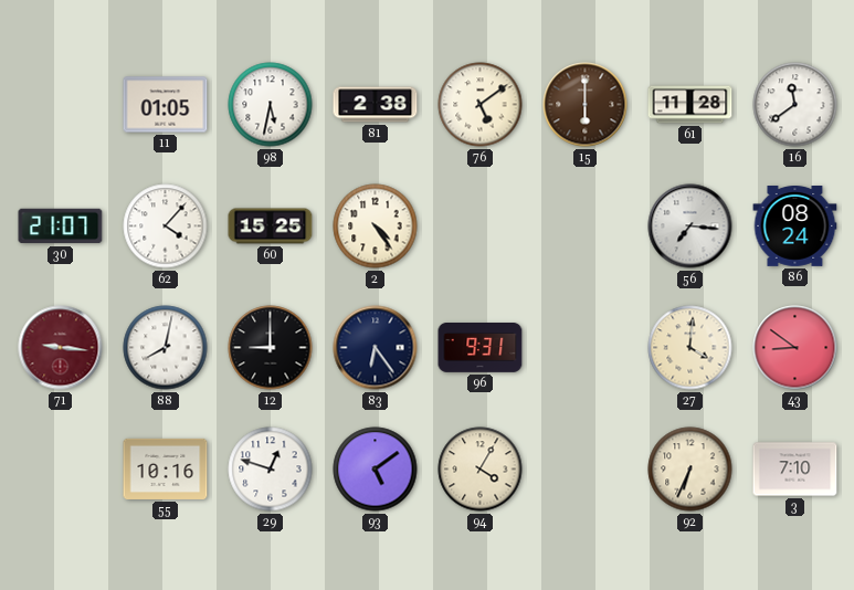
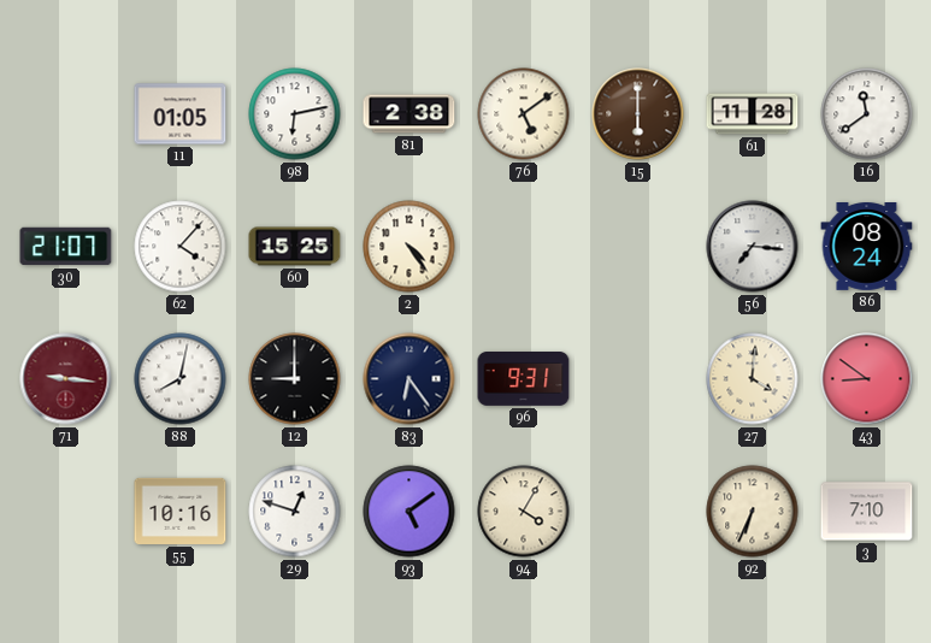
98: 5:32 -> 6:13
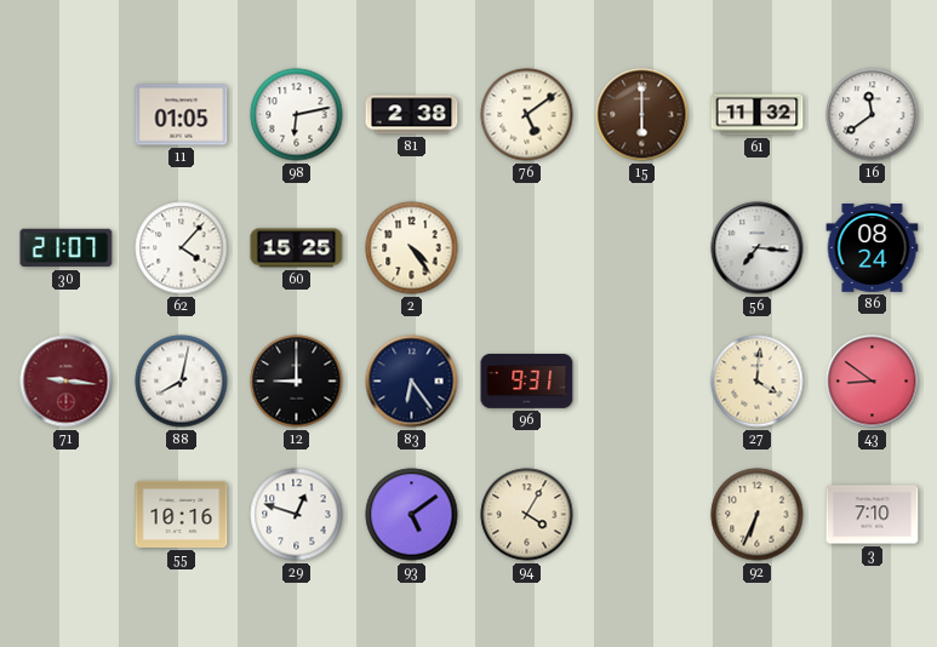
61: 11:28 -> 11:32
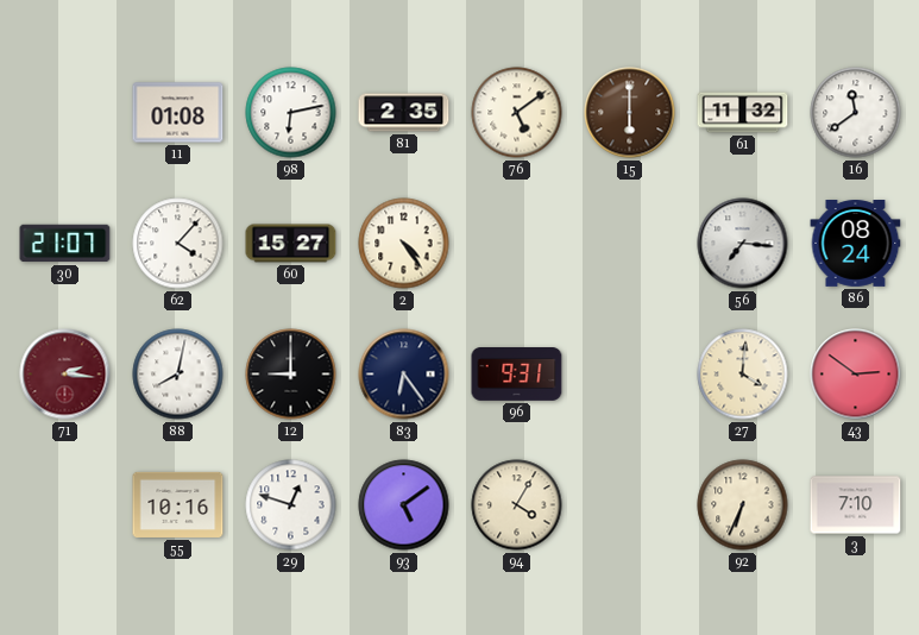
11: 01:05 -> 01:08
81: 2:38 -> 2:35
60: 15:25 -> 15:27
71: 9:16 -> 2:16
43: 8:51 -> 2:51
